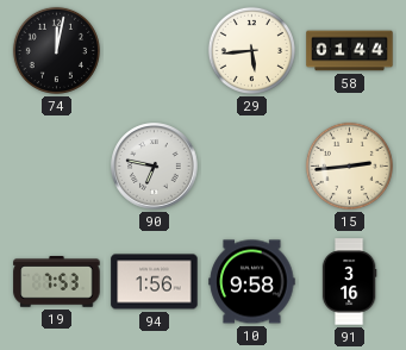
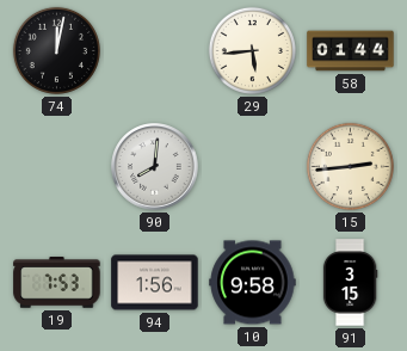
90: 6:47 -> 8:01
91: 3:16 -> 3:15
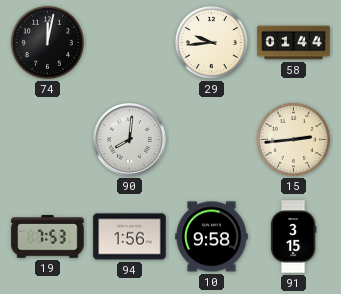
29: 5:44 -> 9:44
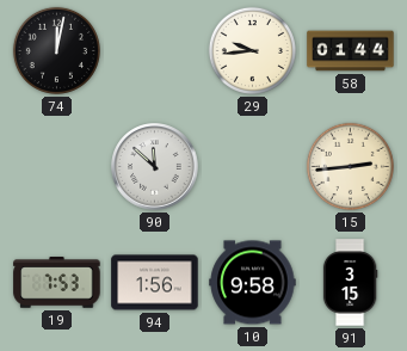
90: 8:01 -> 11:52
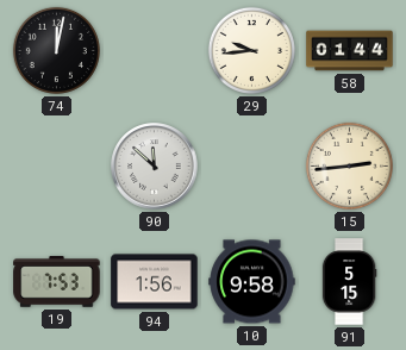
91: 3:15 -> 5:15
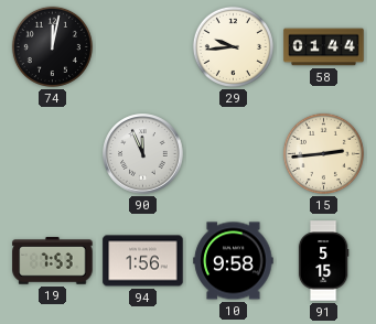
90: 11:52 -> 11:56
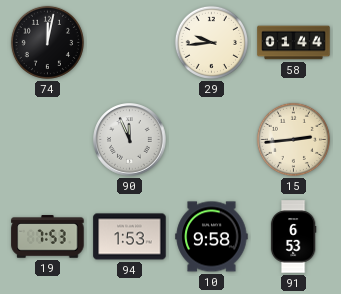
94: 1:56 -> 1:53
91: 5:15 -> 6:53
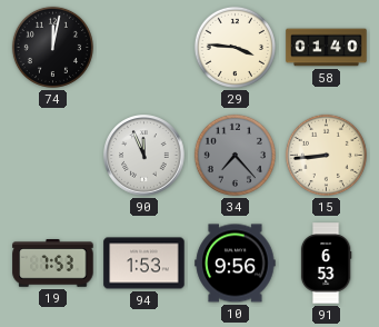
29: 9:44 -> 3:46
58: 01:44 -> 01:40
34: none -> 7:23
15: 2:44 -> 8:44
10: 9:58 -> 9:56
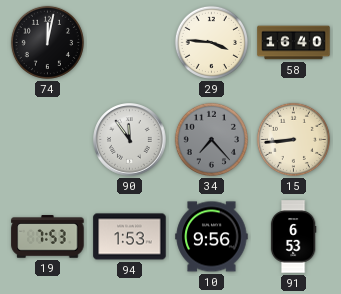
58: 01:40 -> 16:40
90: 11:56 -> 11:54
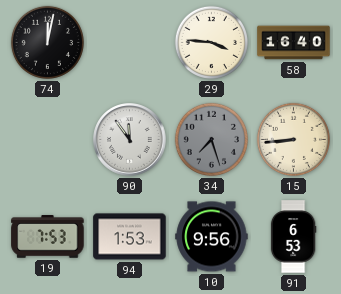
34: 7:23 -> 7:27
